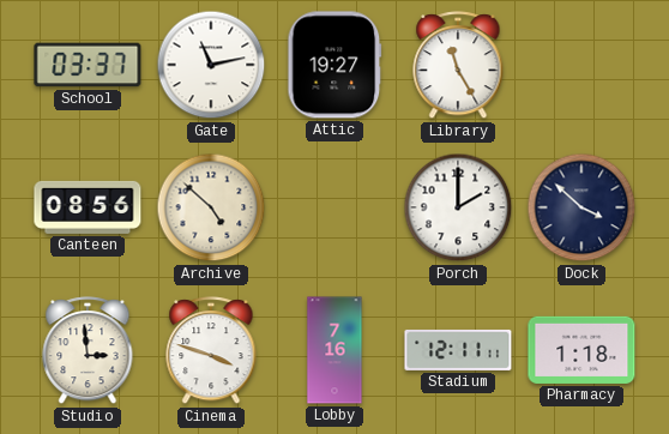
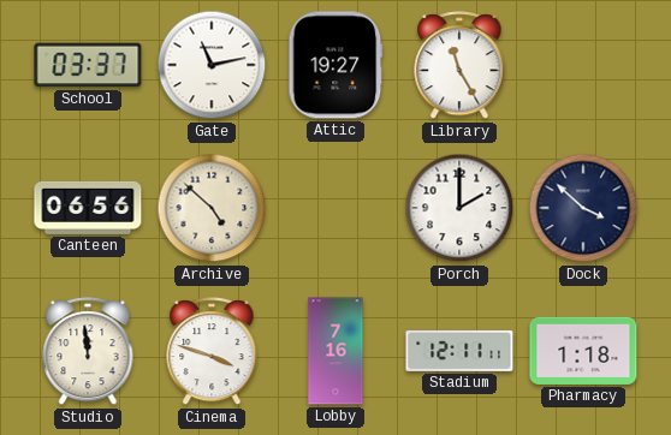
Canteen: 08:56 -> 06:56
Studio: 2:59 -> 11:59
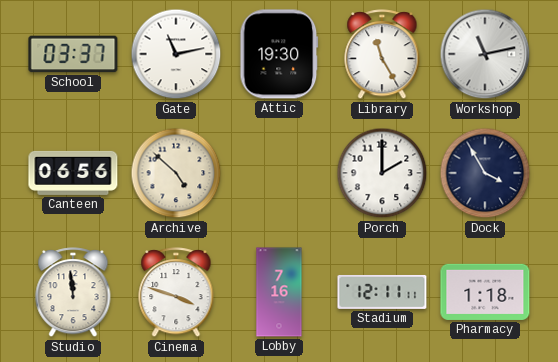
Attic: 19:27 -> 19:30
Workshop: none -> 11:13
Dock: 3:52 -> 3:55
